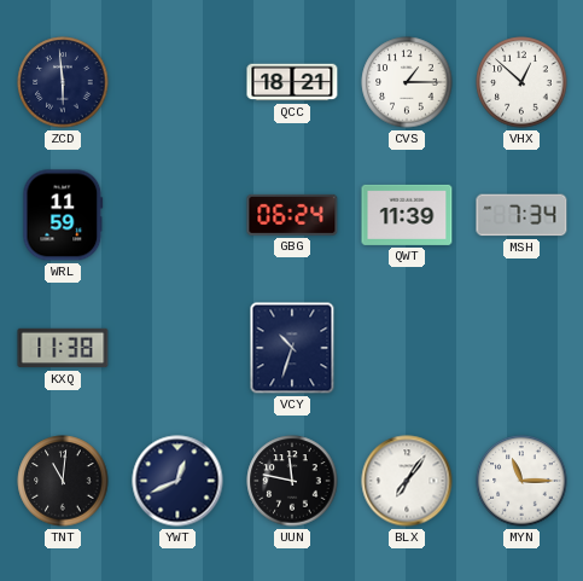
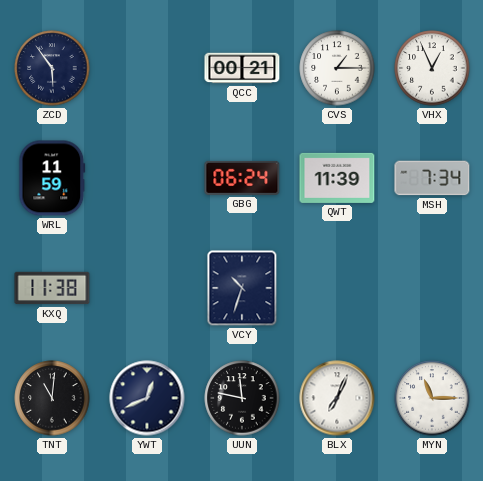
ZCD: 5:59 -> 5:54
QCC: 18:21 -> 00:21
VHX: 12:52 -> 12:56
BLX: 7:06 -> 7:04
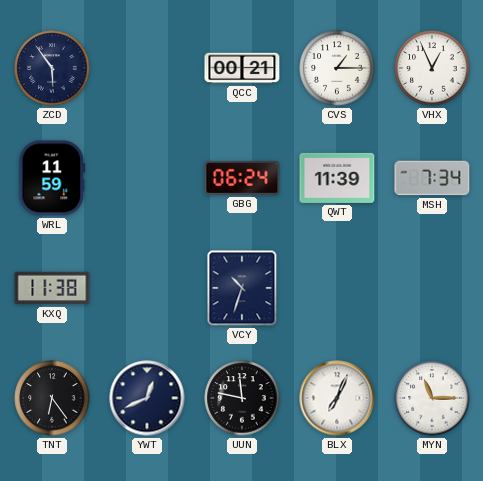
TNT: 11:01 -> 6:24
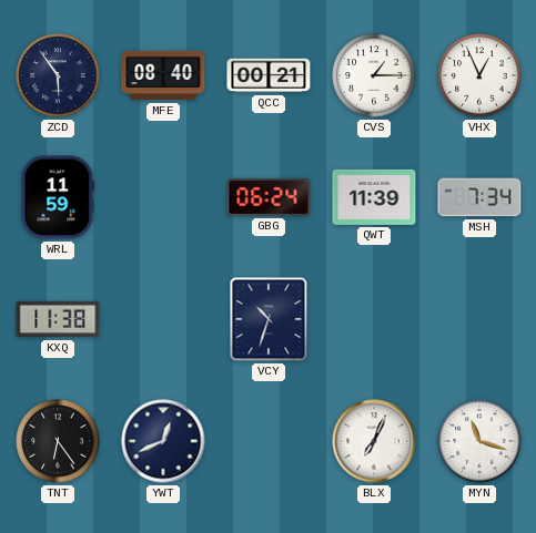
MFE: none -> 08:40
UUN: 11:47 -> none
MYN: 11:15 -> 11:18
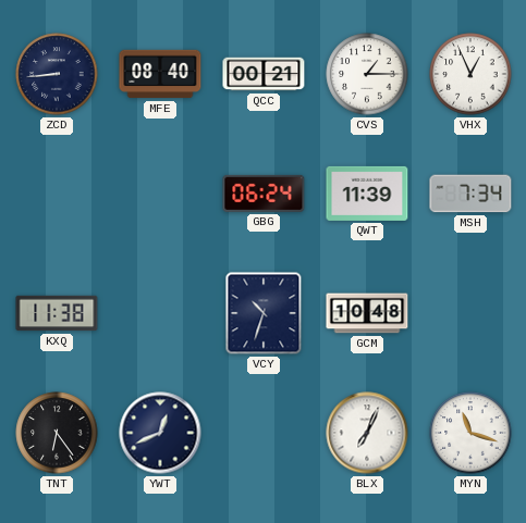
ZCD: 5:54 -> 8:44
WRL: 11:59 -> none
GCM: none -> 10:48
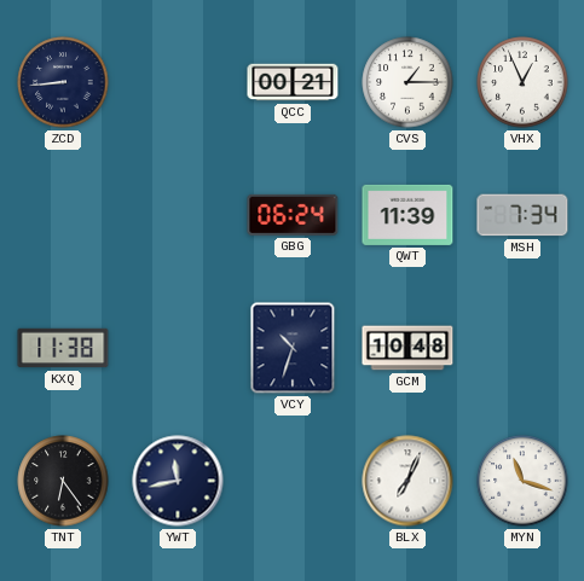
MFE: 08:40 -> none
YWT: 12:41 -> 11:43
